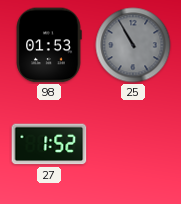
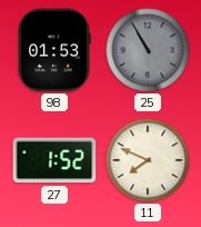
11: none -> 7:49
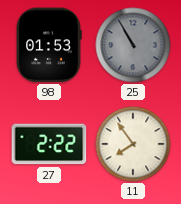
27: 1:52 -> 2:22
11: 7:49 -> 7:54
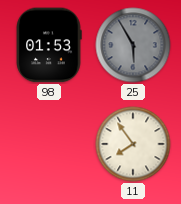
25: 10:55 -> 5:55
27: 2:22 -> none
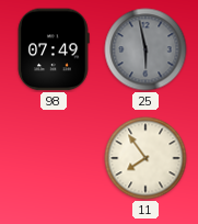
98: 01:53 -> 07:49
25: 5:55 -> 5:58
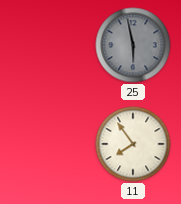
98: 07:49 -> none
